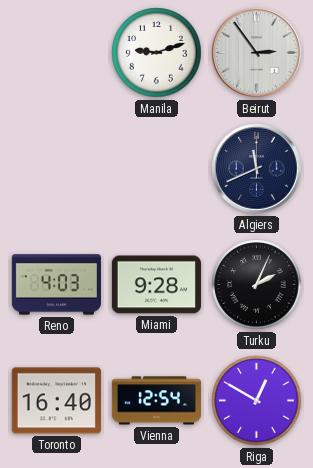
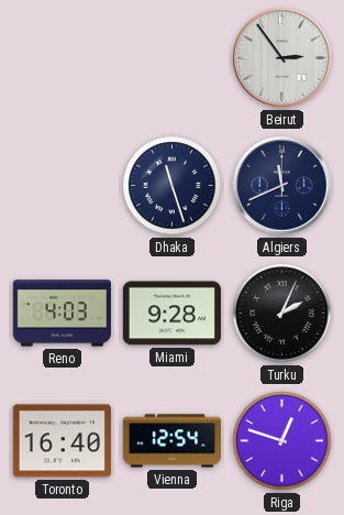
Manila: 9:12 -> none
Dhaka: none -> 11:27
Riga: 12:50 -> 12:48
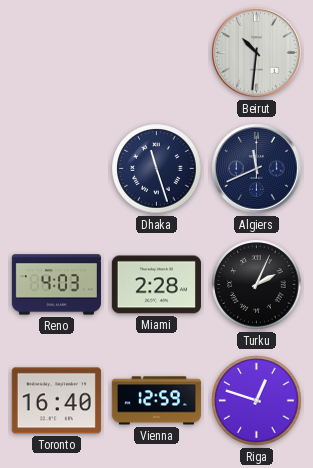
Beirut: 2:54 -> 10:31
Miami: 9:28 -> 2:28
Vienna: 12:54 -> 12:59
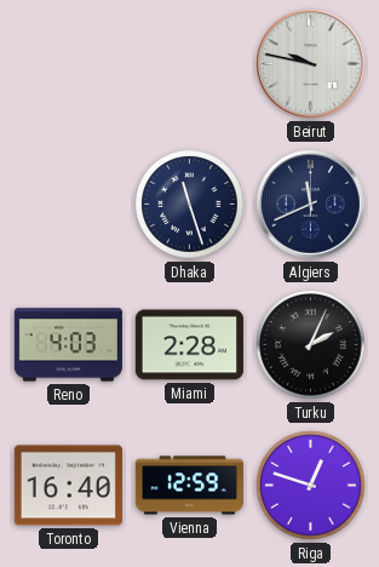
Beirut: 10:31 -> 9:47
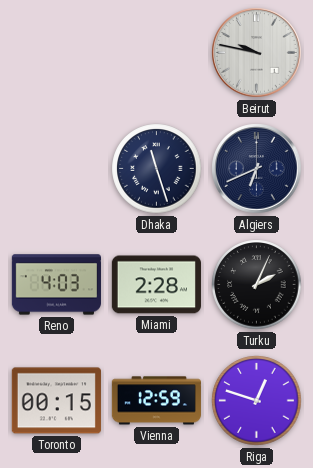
Algiers: 11:41 -> 6:41
Toronto: 16:40 -> 00:15
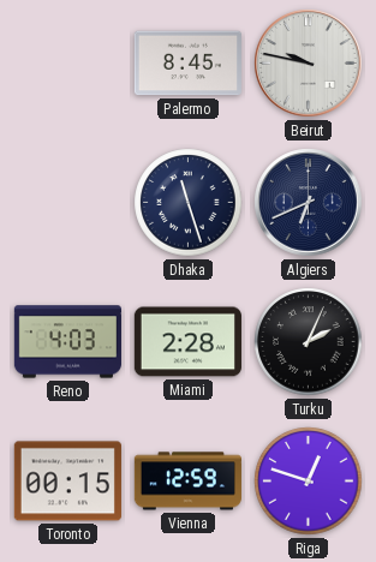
Palermo: none -> 8:45
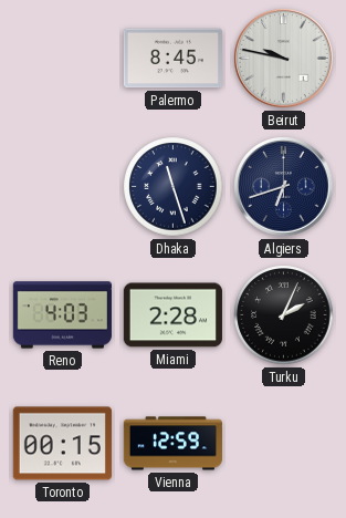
Algiers: 6:41 -> 6:42
Riga: 12:48 -> none
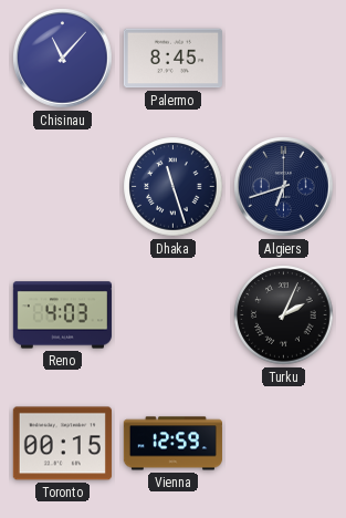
Chisinau: none -> 11:07
Beirut: 9:47 -> none
Miami: 2:28 -> none
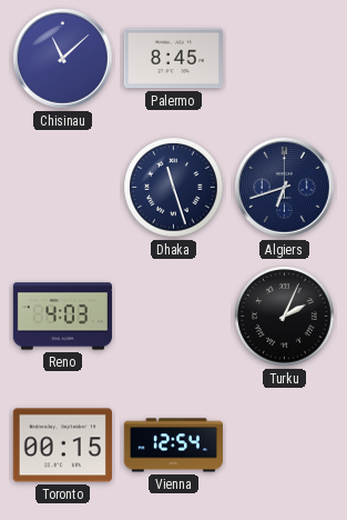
Chisinau: 11:07 -> 11:08
Vienna: 12:59 -> 12:54
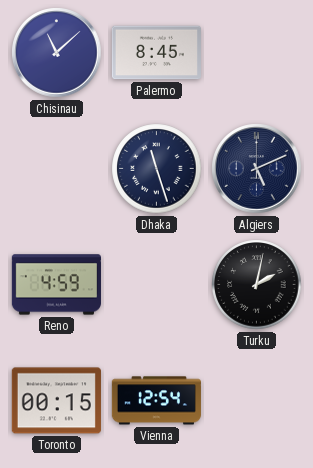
Algiers: 6:42 -> 5:11
Reno: 4:03 -> 4:59
Turku: 2:04 -> 2:02
